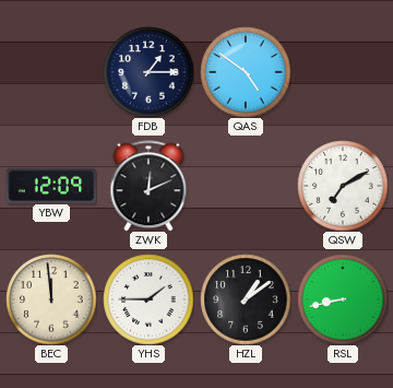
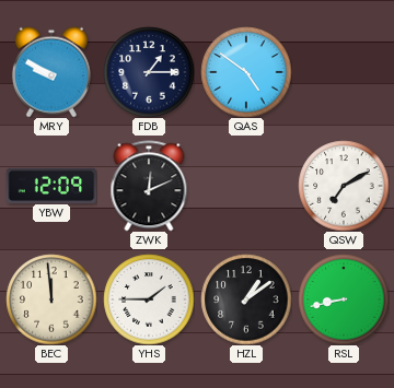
MRY: none -> 9:50
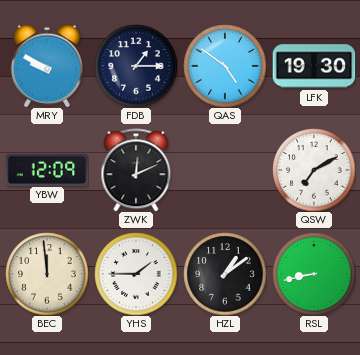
LFK: none -> 19:30
